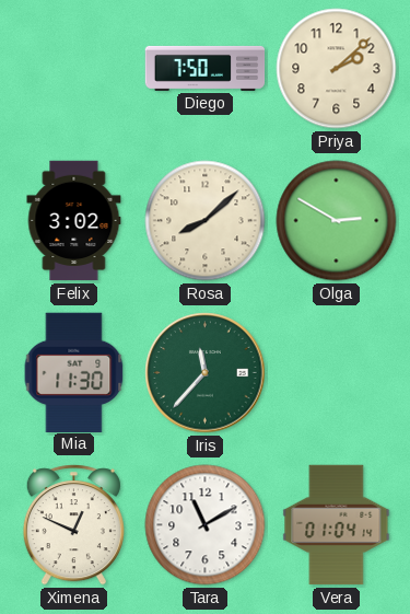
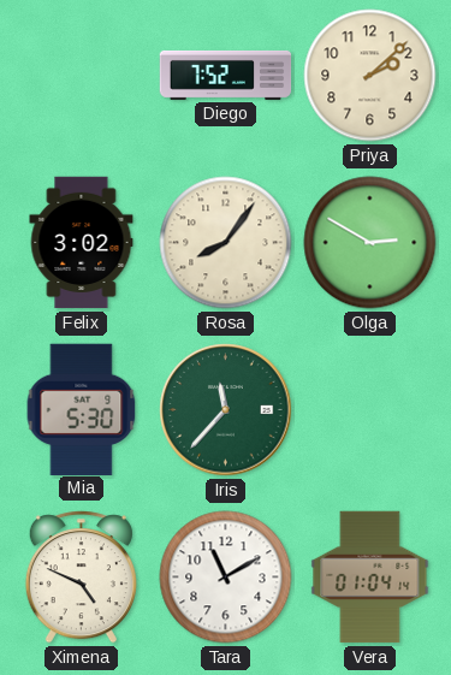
Diego: 7:50 -> 7:52
Rosa: 8:08 -> 8:06
Mia: 11:30 -> 5:30
Ximena: 12:49 -> 4:49
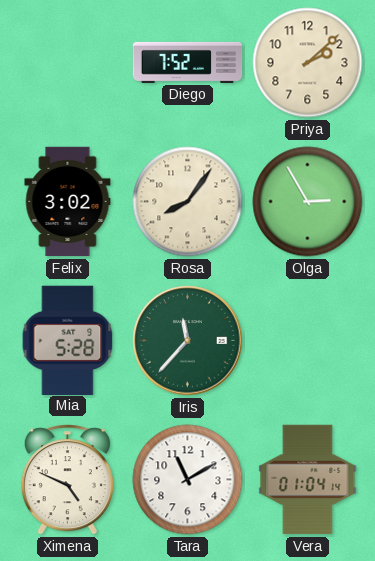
Olga: 2:50 -> 2:55
Mia: 5:30 -> 5:28
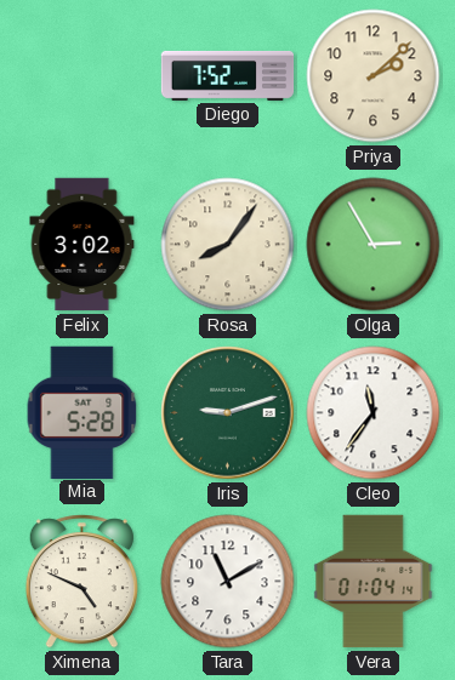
Iris: 11:37 -> 9:12
Cleo: none -> 11:36
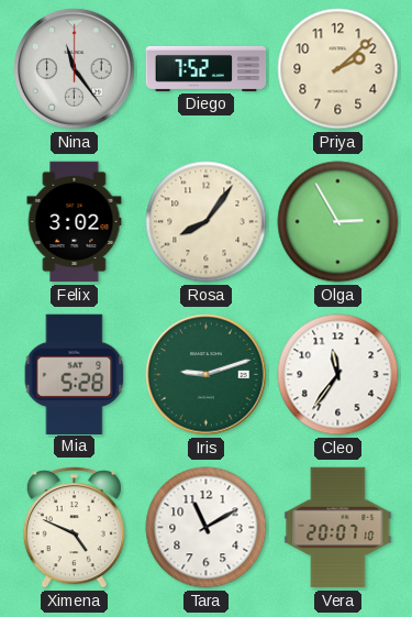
Nina: none -> 11:24
Vera: 01:04 -> 20:07
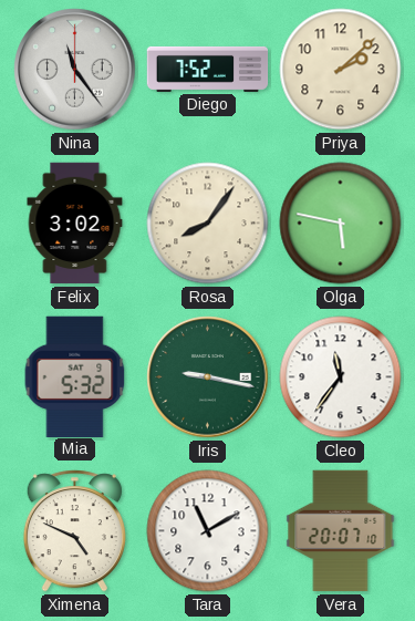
Olga: 2:55 -> 5:47
Mia: 5:28 -> 5:32
Iris: 9:12 -> 9:17
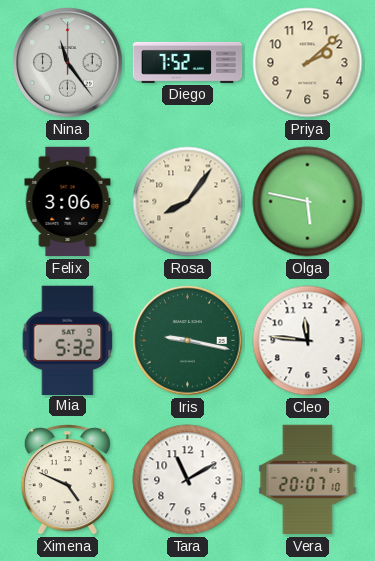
Felix: 3:02 -> 3:06
Cleo: 11:36 -> 11:46
